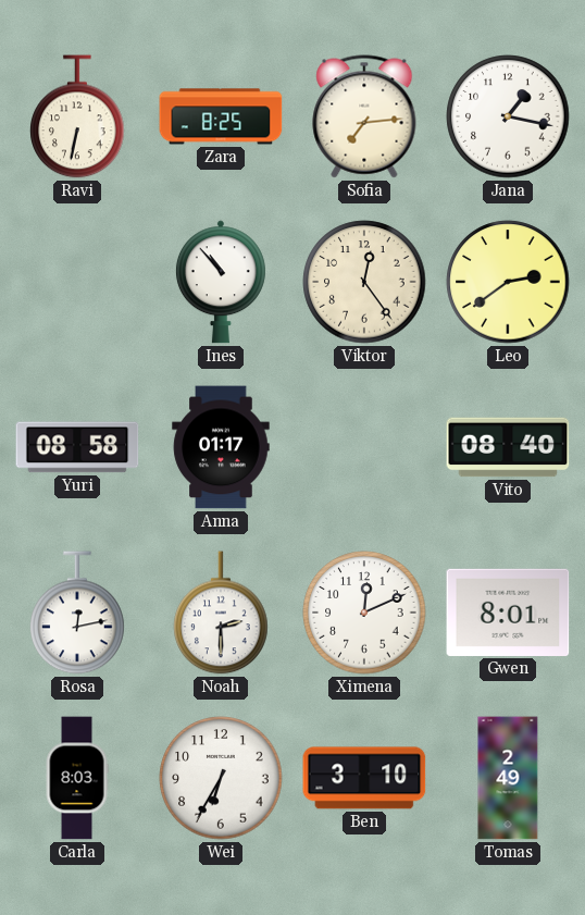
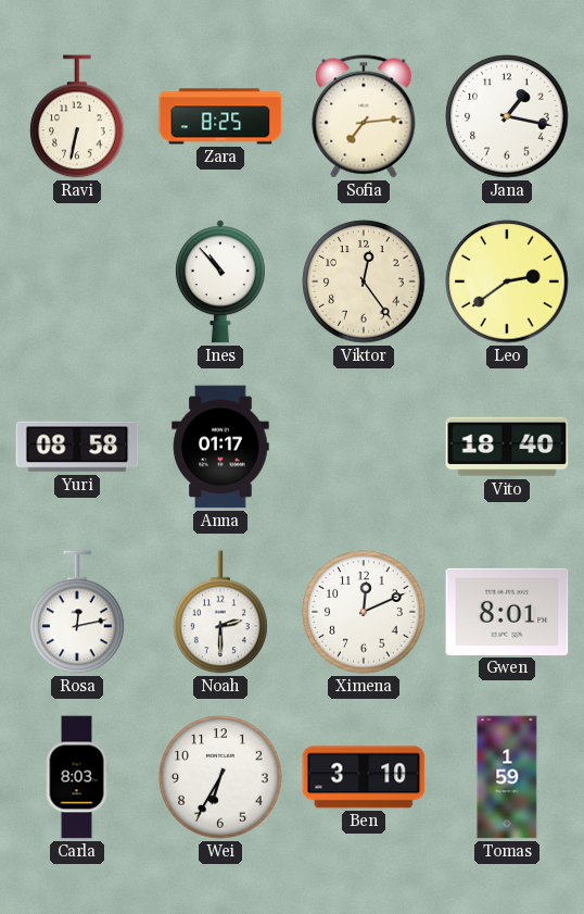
Vito: 08:40 -> 18:40
Tomas: 2:49 -> 1:59
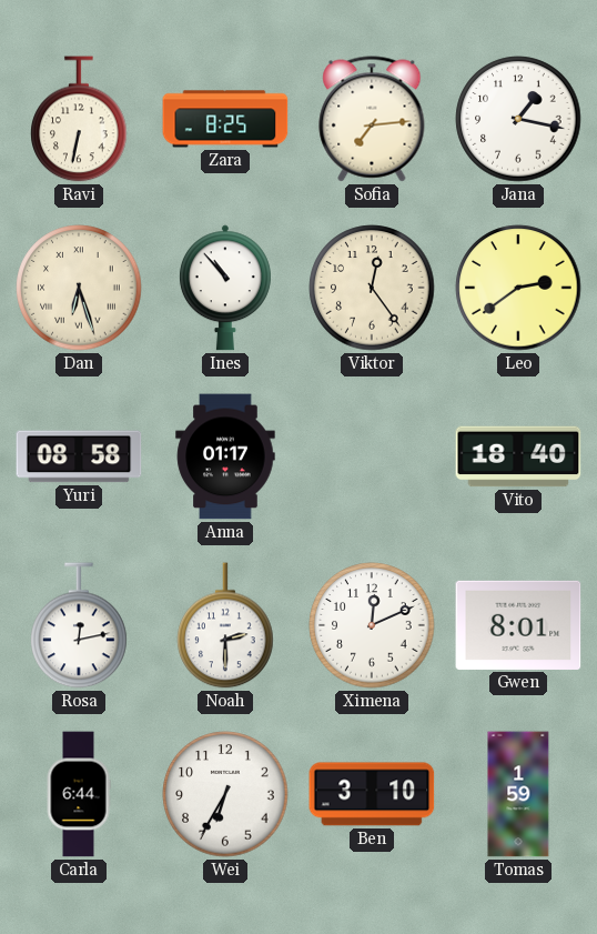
Dan: none -> 6:27
Carla: 8:03 -> 6:44
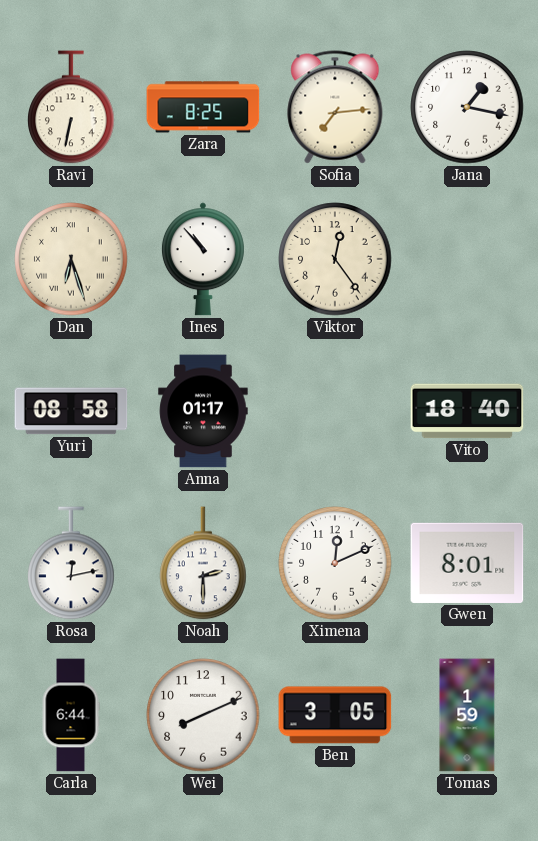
Leo: 2:39 -> none
Wei: 6:35 -> 8:11
Ben: 3:10 -> 3:05
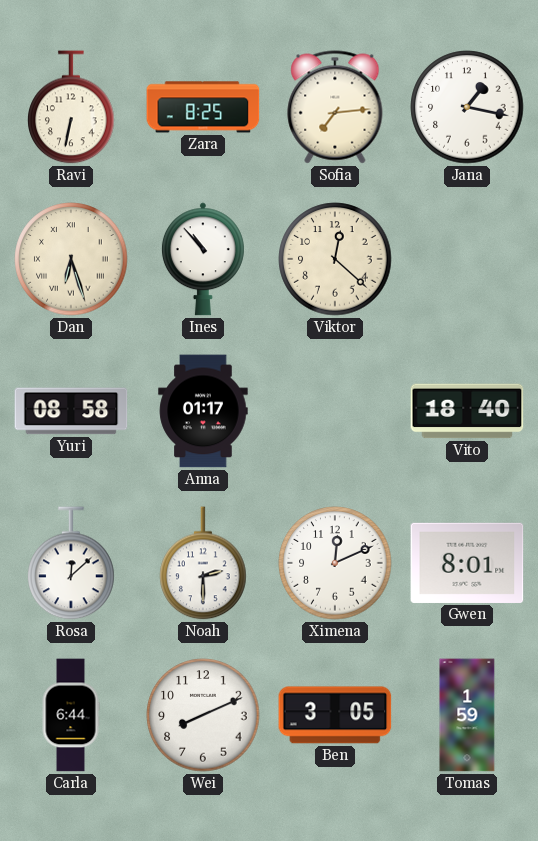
Viktor: 12:24 -> 12:22
Rosa: 12:13 -> 12:08
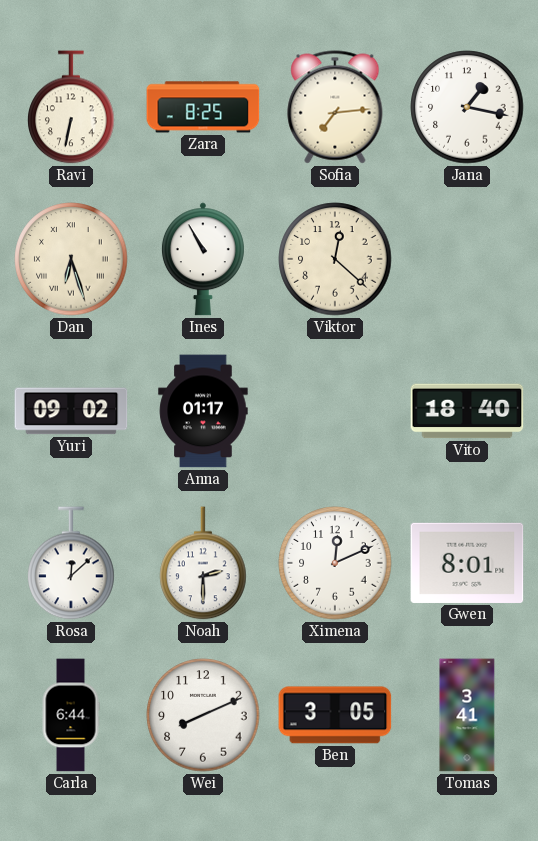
Ines: 10:53 -> 10:55
Yuri: 08:58 -> 09:02
Tomas: 1:59 -> 3:41
